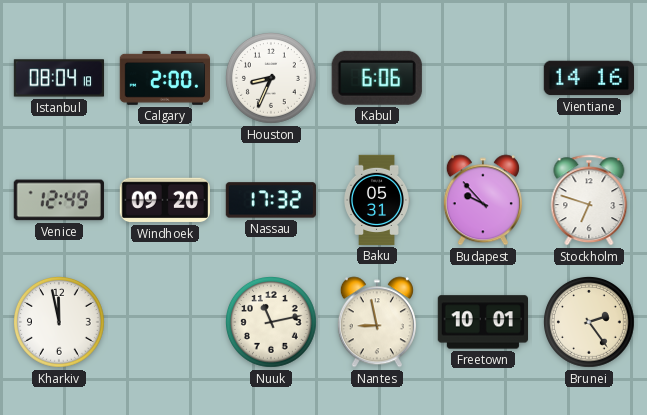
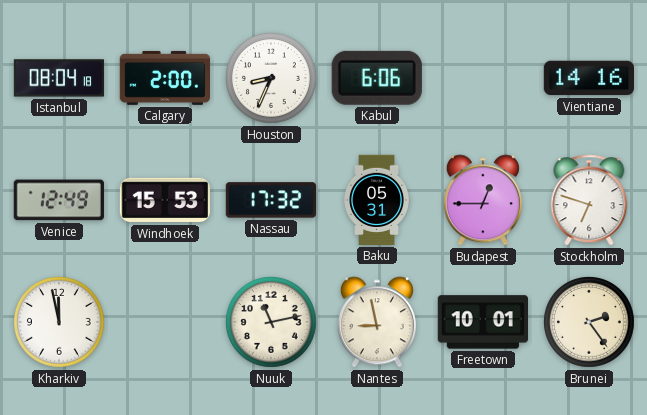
Windhoek: 09:20 -> 15:53
Budapest: 9:53 -> 12:45
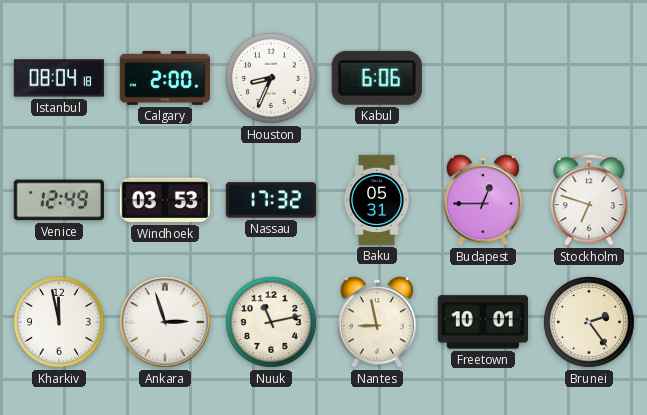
Vientiane: 14:16 -> none
Windhoek: 15:53 -> 03:53
Ankara: none -> 2:57
